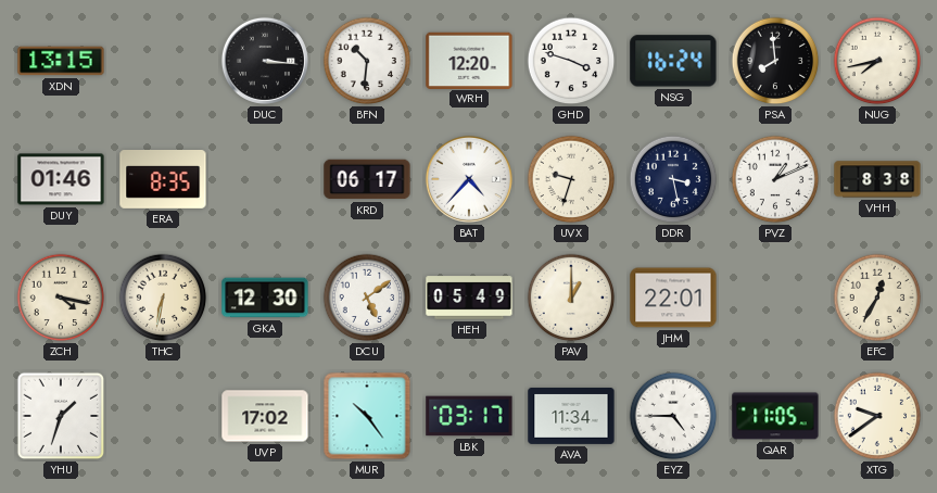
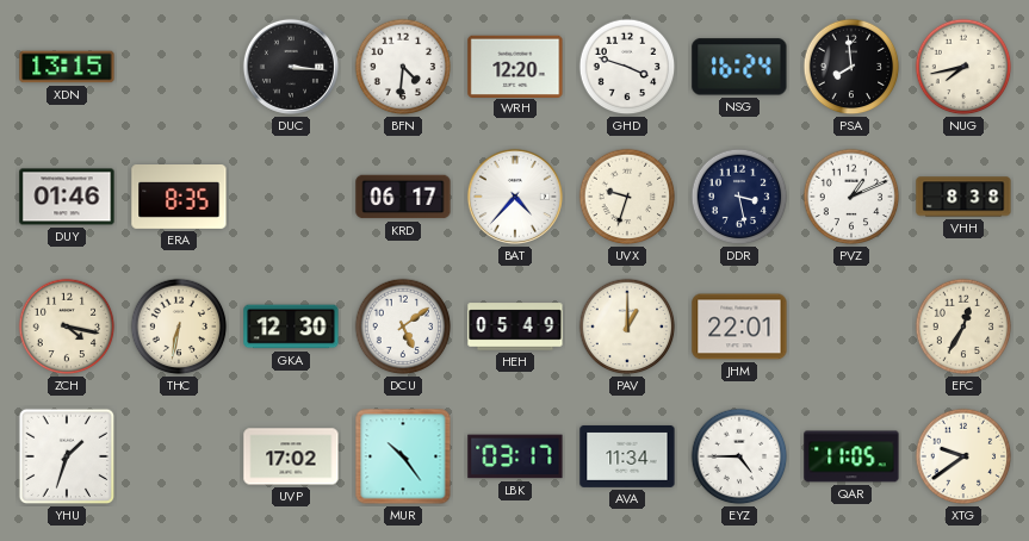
BFN: 10:31 -> 4:31
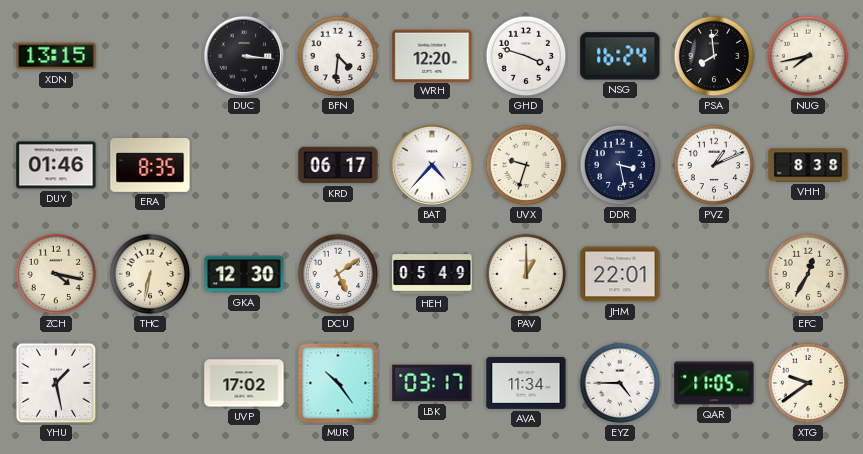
YHU: 1:33 -> 1:28
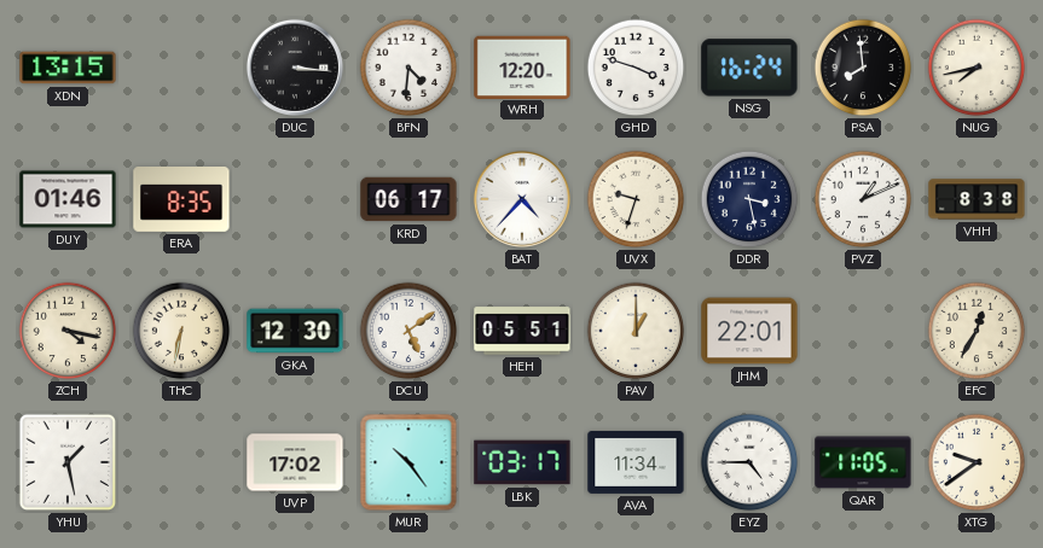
HEH: 05:49 -> 05:51
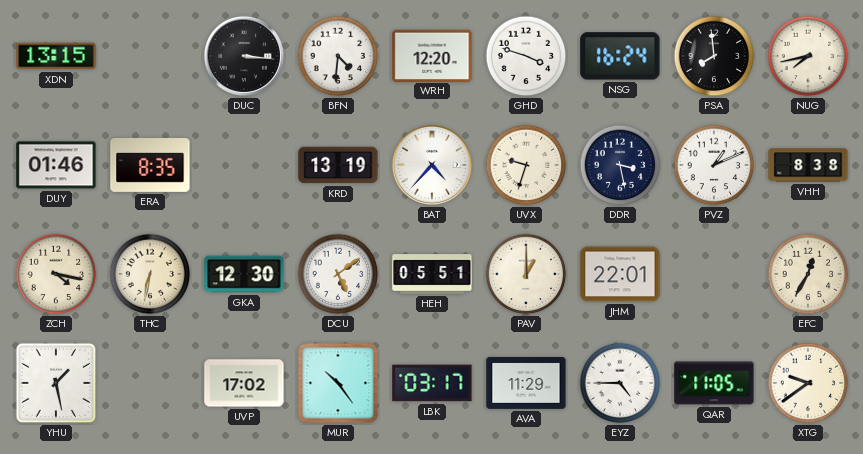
KRD: 06:17 -> 13:19
AVA: 11:34 -> 11:29
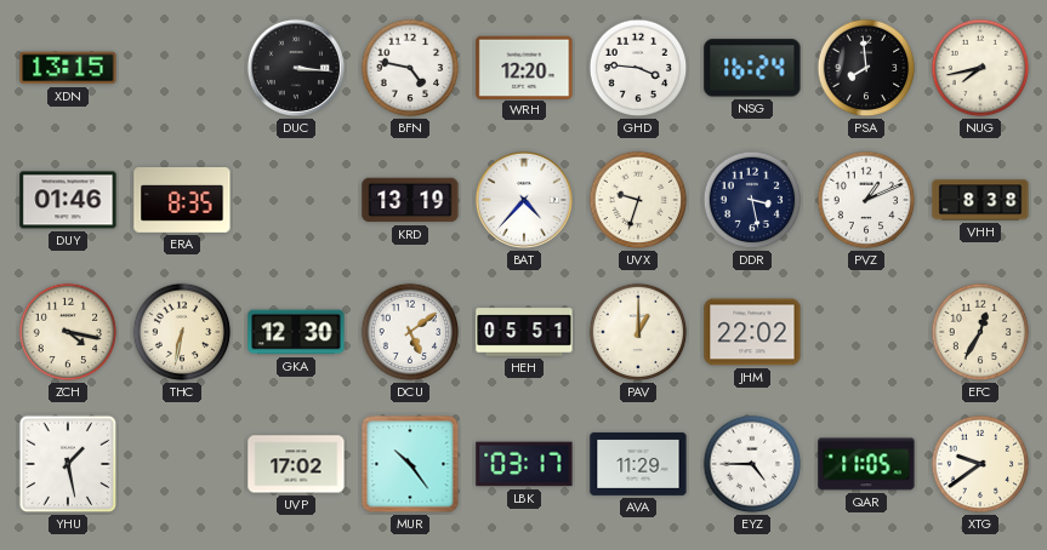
BFN: 4:31 -> 4:47
GHD: 3:48 -> 3:46
JHM: 22:01 -> 22:02
